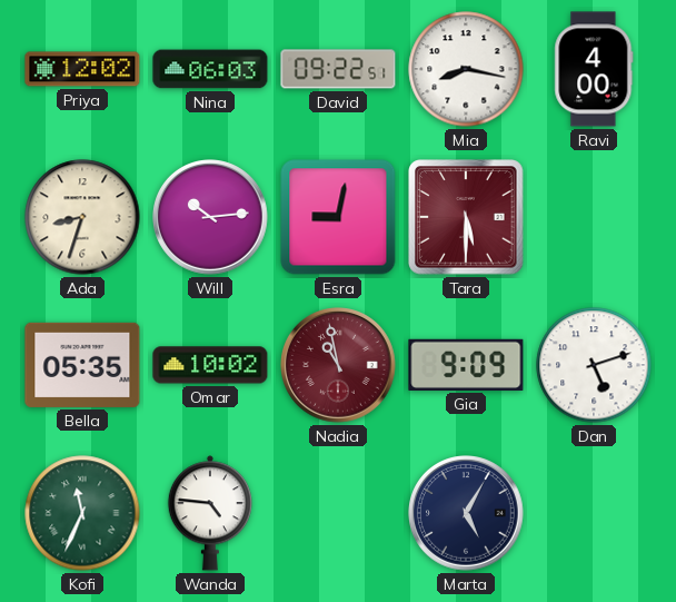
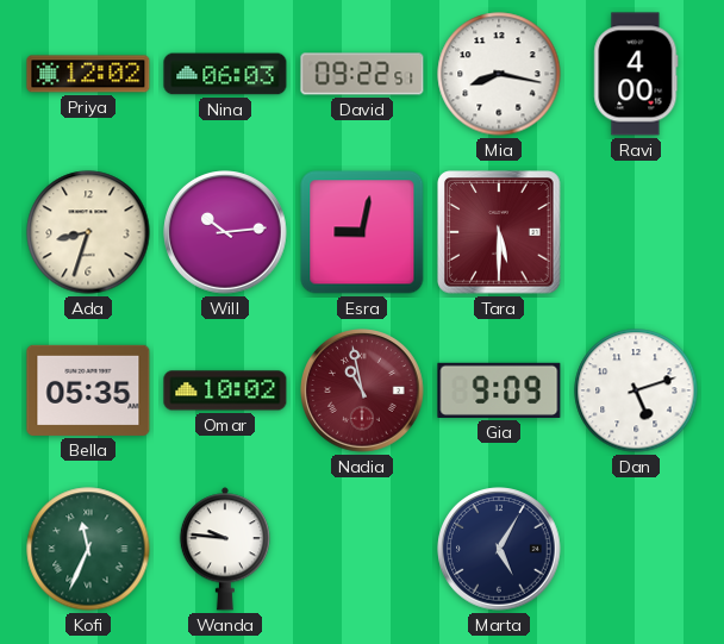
Wanda: 4:46 -> 9:46
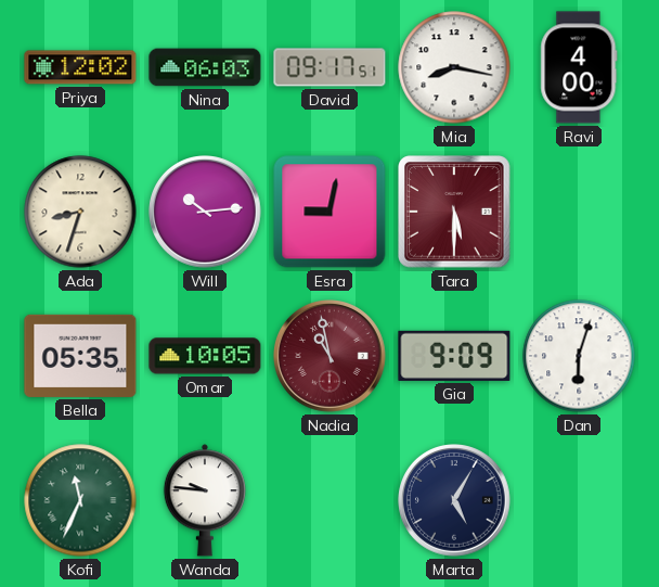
David: 09:22 -> 09:17
Omar: 10:02 -> 10:05
Dan: 5:12 -> 6:03
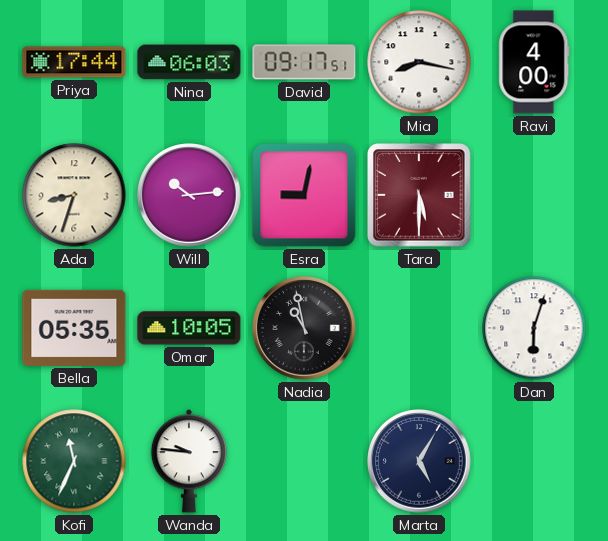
Priya: 12:02 -> 17:44
Nadia dial: burgundy -> black
Gia: 9:09 -> none
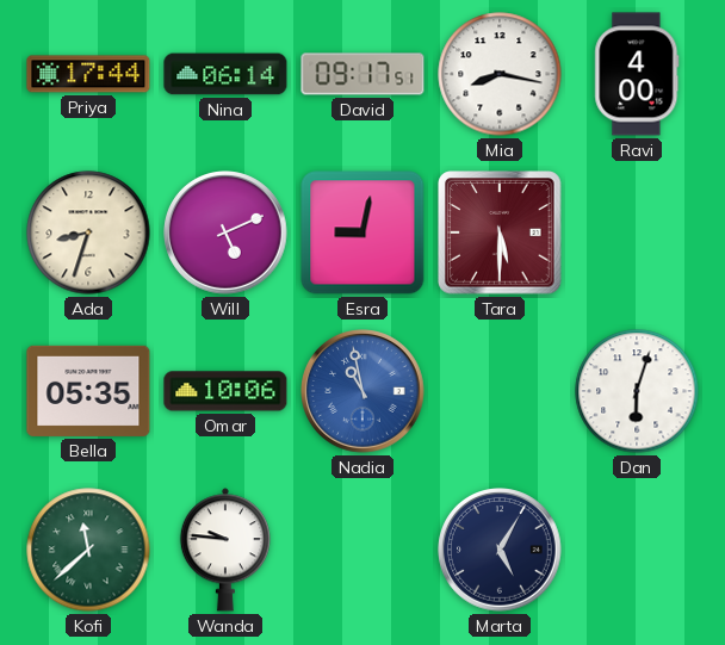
Nina: 06:03 -> 06:14
Will: 10:14 -> 5:11
Omar: 10:05 -> 10:06
Nadia dial: black -> blue
Kofi: 11:34 -> 11:38
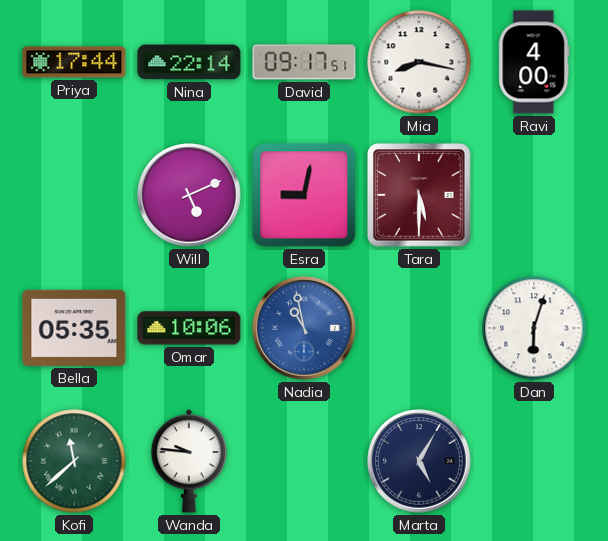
Nina: 06:14 -> 22:14
Ada: 8:33 -> none
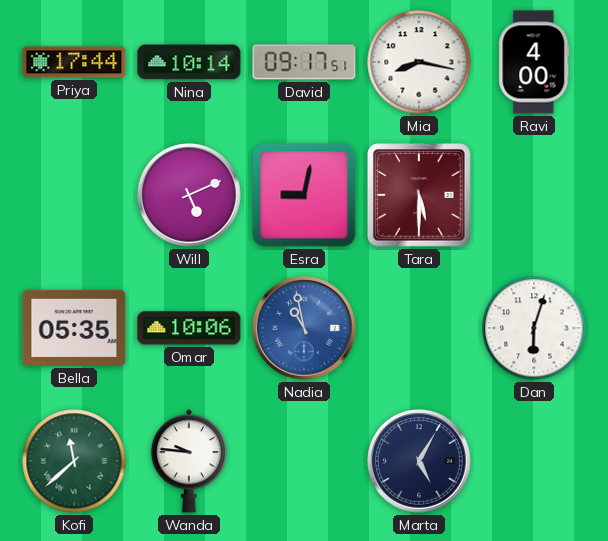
Nina: 22:14 -> 10:14
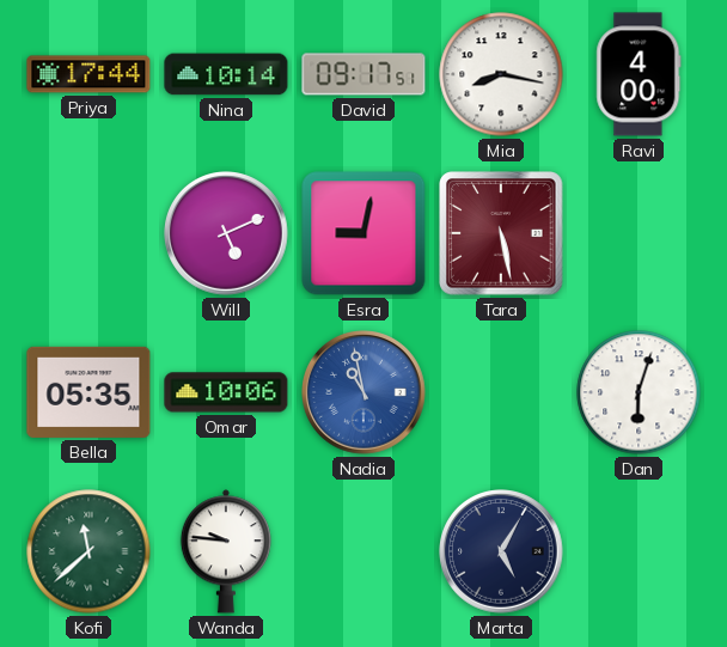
Tara: 5:30 -> 5:28
